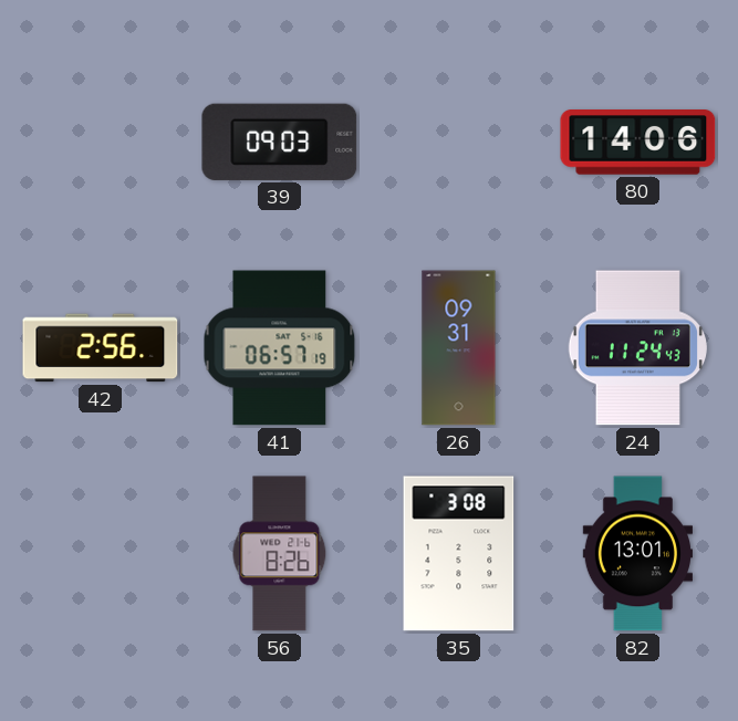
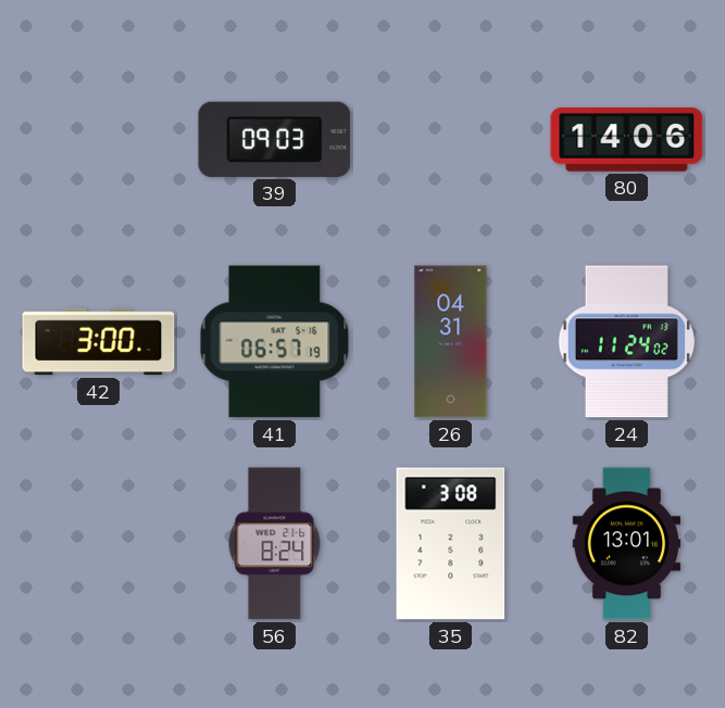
42: 2:56 -> 3:00
26: 09:31 -> 04:31
24: 11:24:43 -> 11:24:02
56: 8:26 -> 8:24
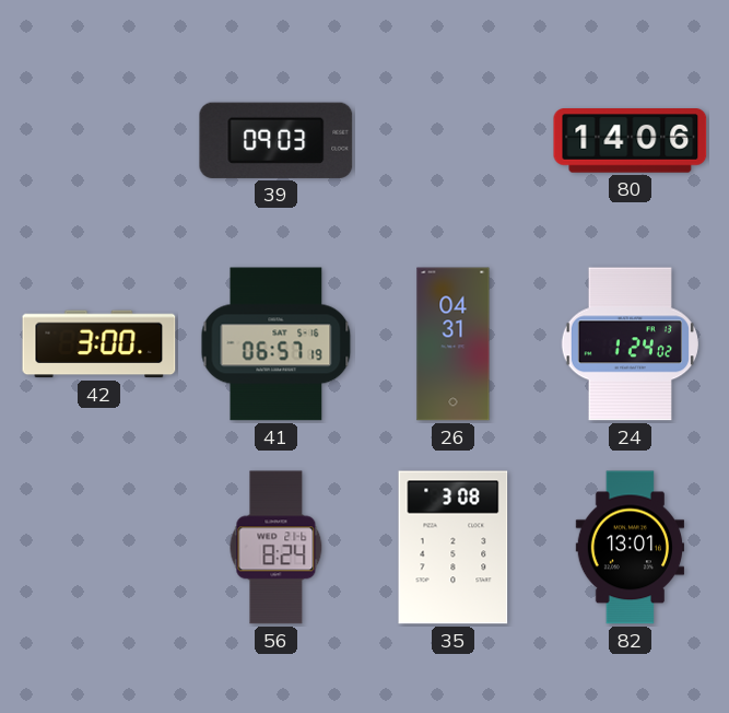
24: 11:24 -> 1:24
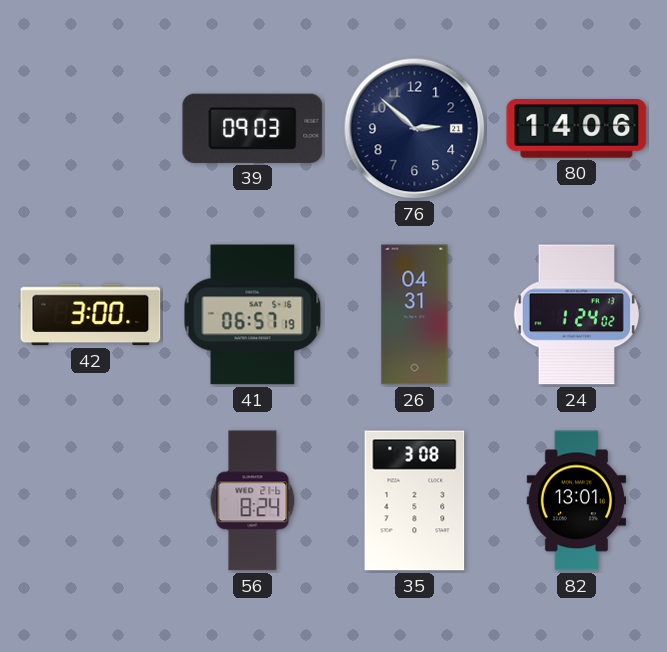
76: none -> 2:52
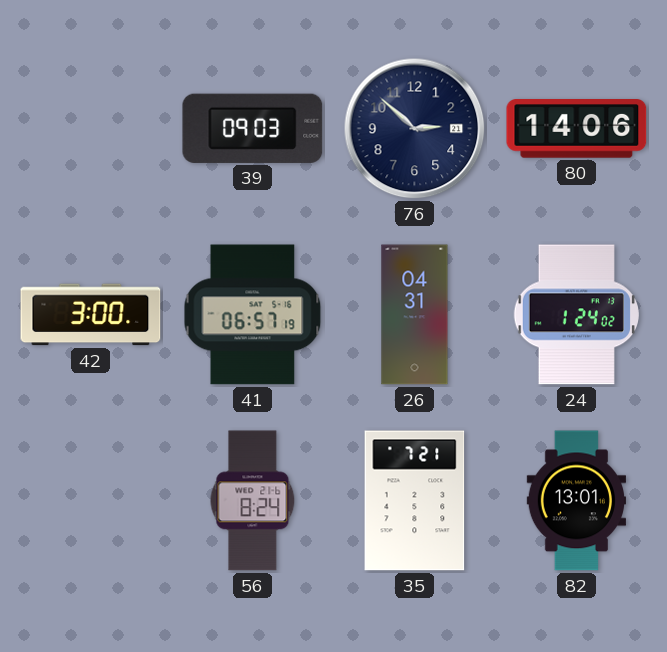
35: 3:08 -> 7:21
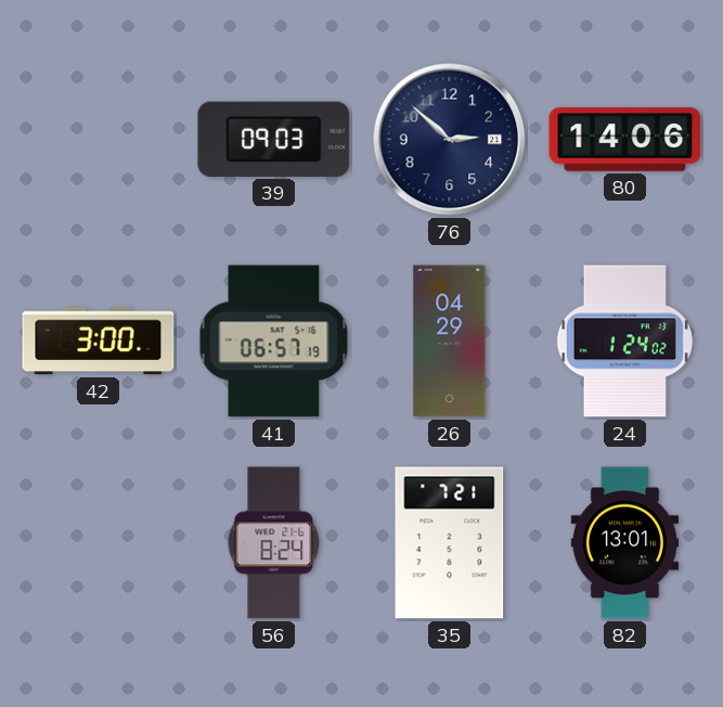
26: 04:31 -> 04:29
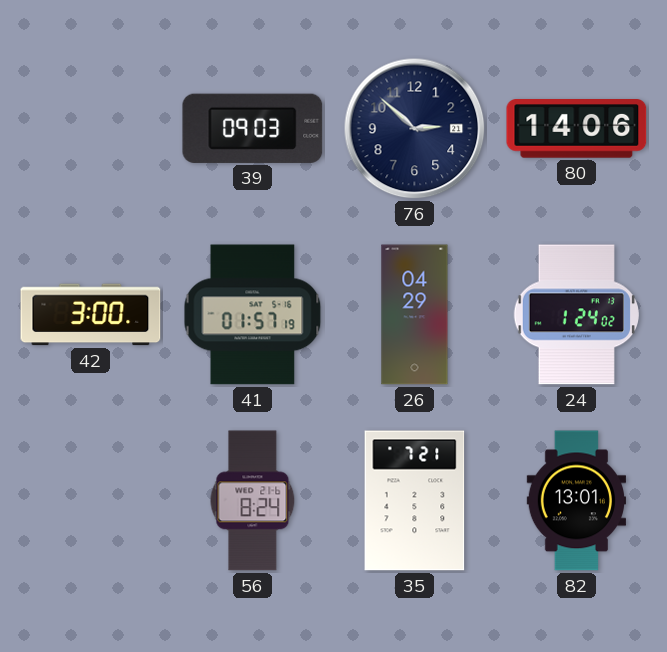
41: 06:57 -> 01:57
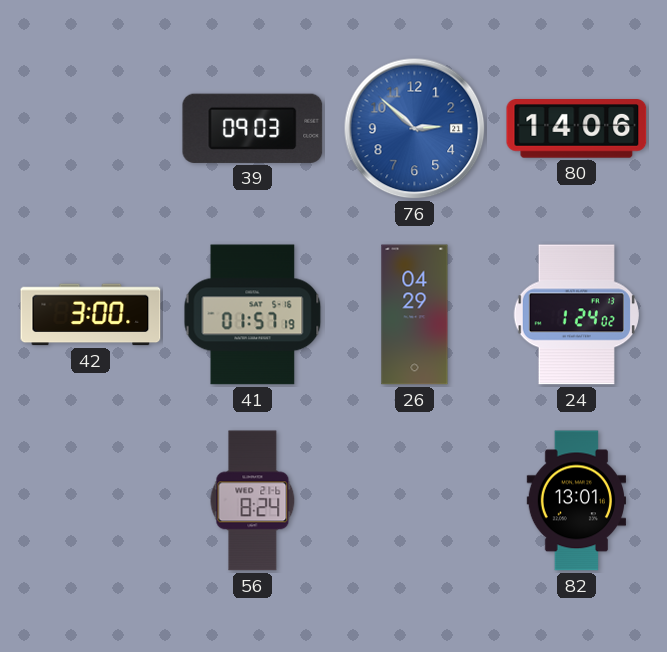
76 dial: navy -> blue
35: 7:21 -> none
